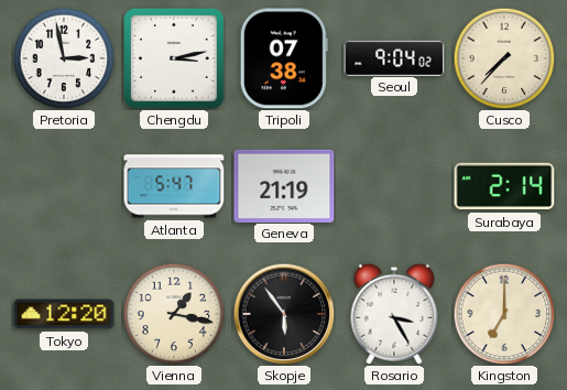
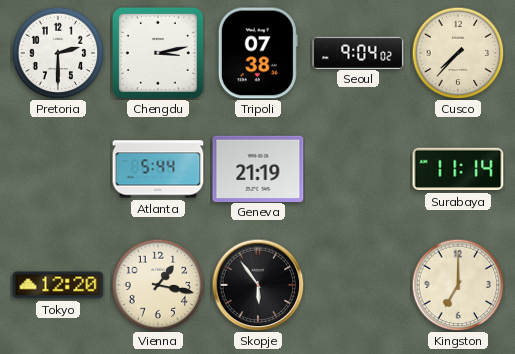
Pretoria: 2:58 -> 2:30
Atlanta: 5:47 -> 5:44
Surabaya: 2:14 -> 11:14
Rosario: 3:25 -> none
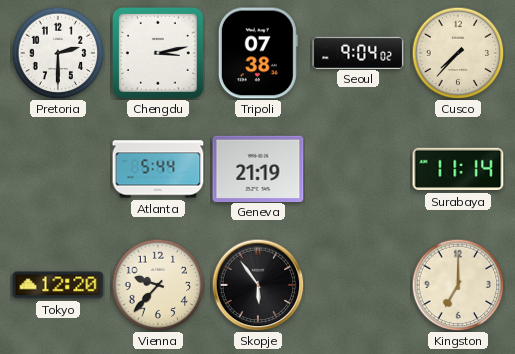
Vienna: 1:17 -> 9:37
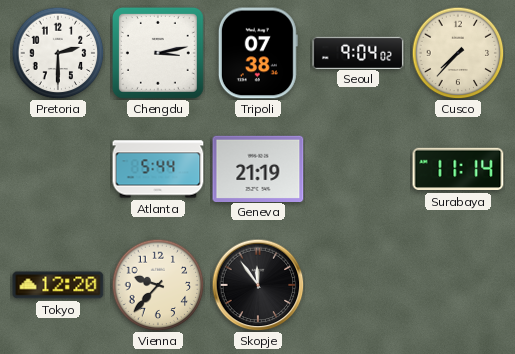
Skopje: 5:54 -> 11:54
Kingston: 7:00 -> none
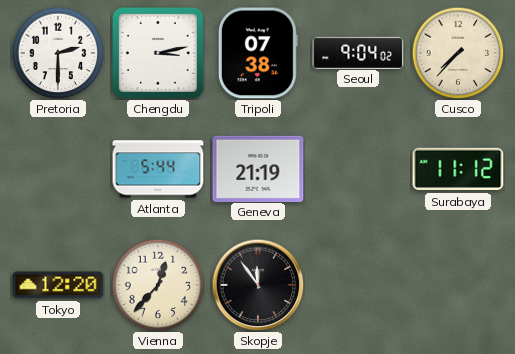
Surabaya: 11:14 -> 11:12
Vienna: 9:37 -> 12:37
